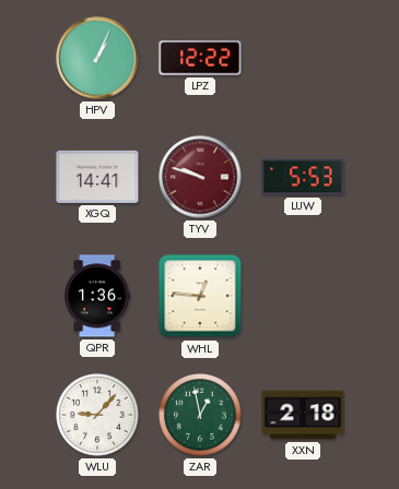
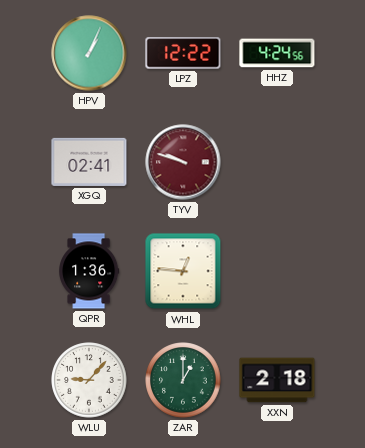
HHZ: none -> 4:24
XGQ: 14:41 -> 02:41
LUW: 5:53 -> none
ZAR: 12:58 -> 1:00
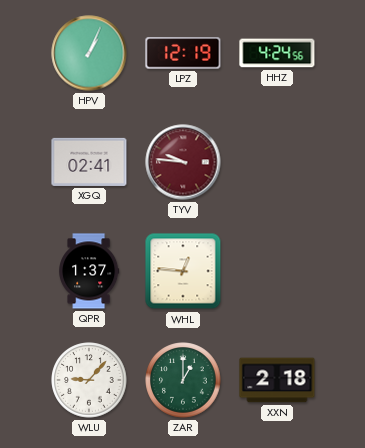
LPZ: 12:22 -> 12:19
TYV: 9:48 -> 9:46
QPR: 1:36 -> 1:37
